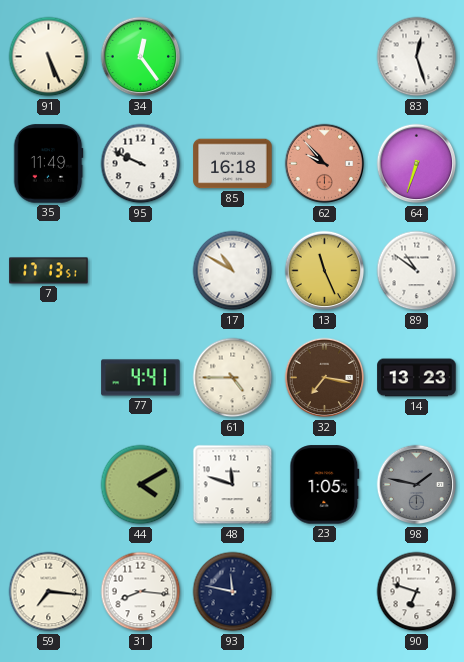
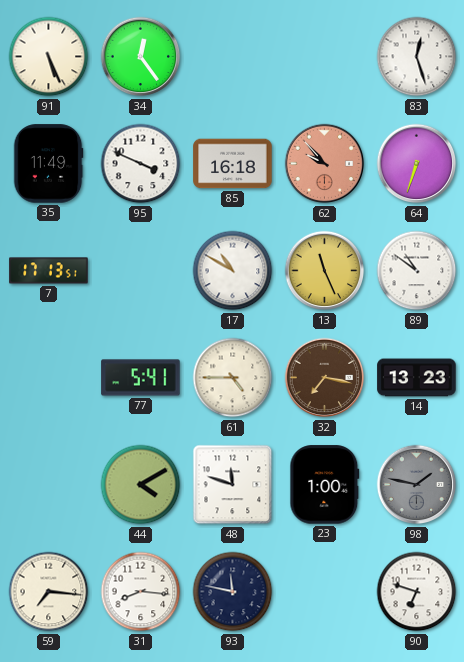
95: 9:49 -> 3:49
77: 4:41 -> 5:41
23: 1:05 -> 1:00
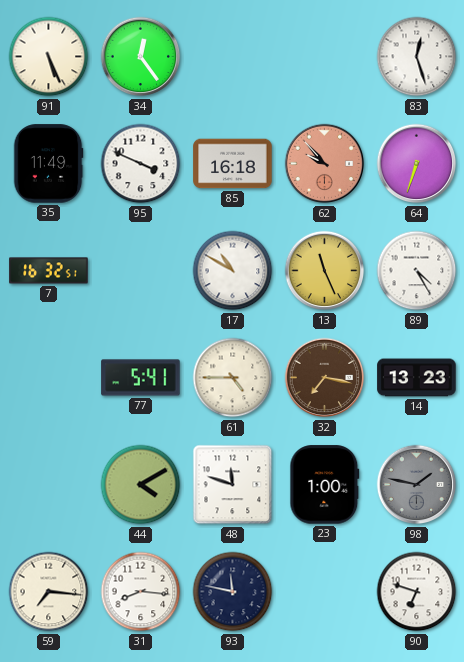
7: 17:13 -> 16:32
89: 10:51 -> 4:25
